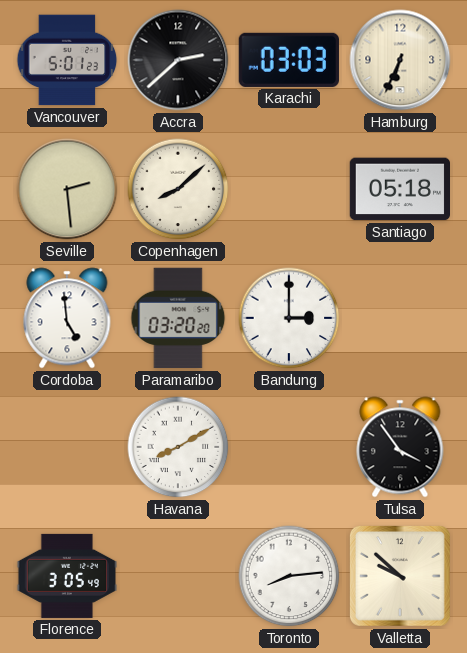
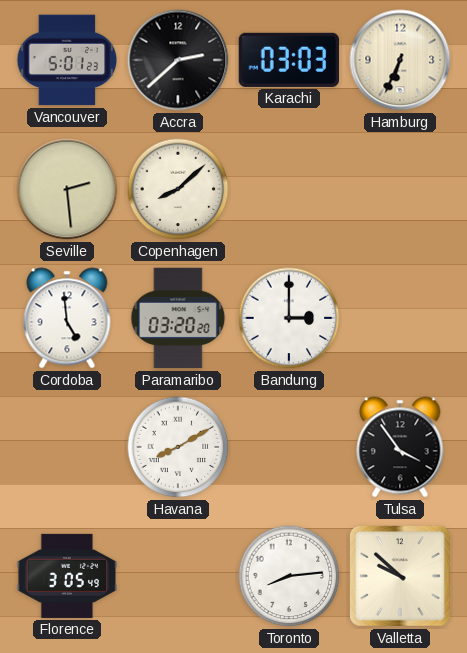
Santiago: 05:18 -> none
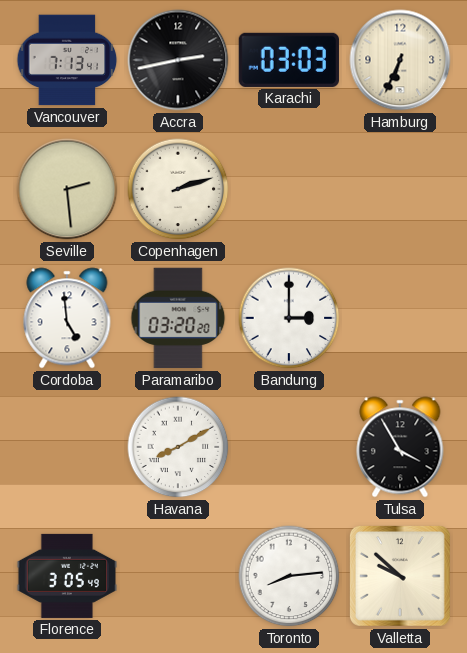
Vancouver: 5:01 -> 7:13
Accra: 2:38 -> 2:43
Copenhagen: 8:08 -> 2:12
Tulsa: 3:54 -> 3:55
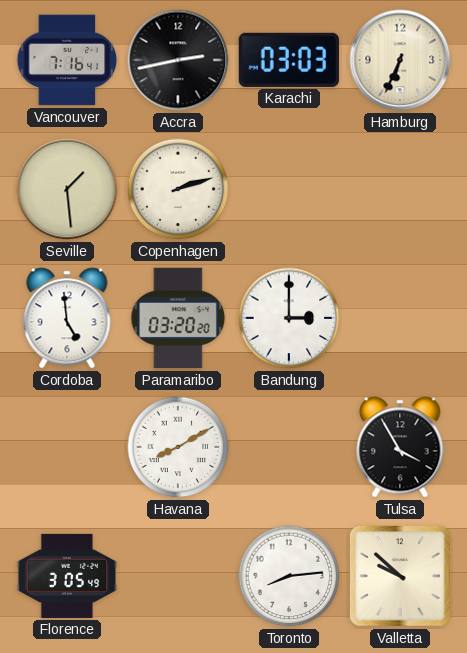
Vancouver: 7:13 -> 7:16
Seville: 2:29 -> 1:29
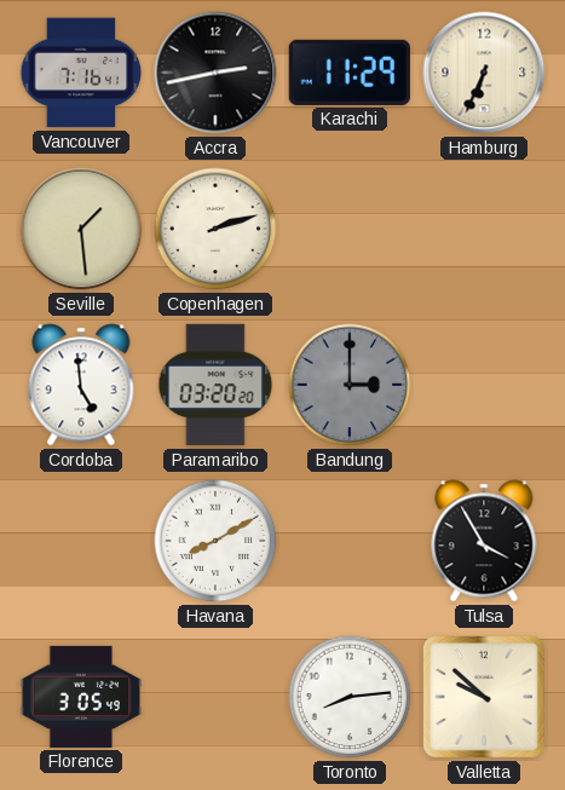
Karachi: 03:03 -> 11:29
Bandung dial: white -> grey
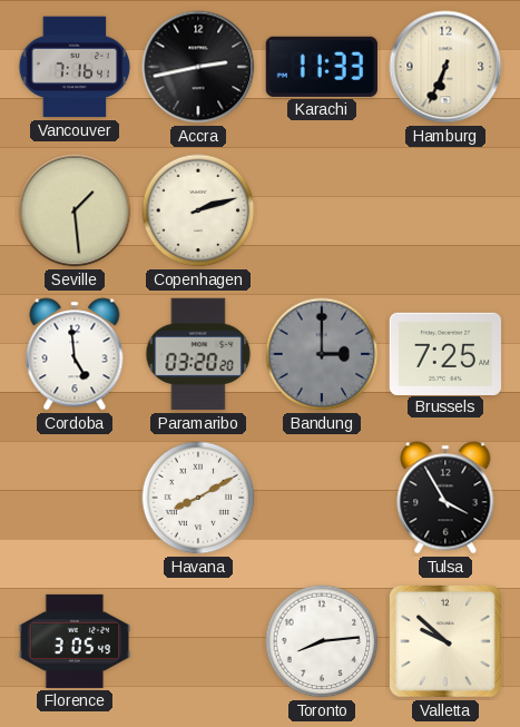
Karachi: 11:29 -> 11:33
Brussels: none -> 7:25
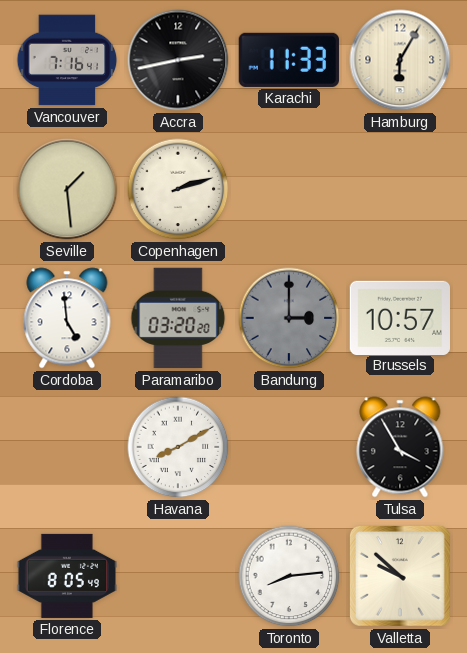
Hamburg: 6:34 -> 6:05
Brussels: 7:25 -> 10:57
Florence: 3:05 -> 8:05
